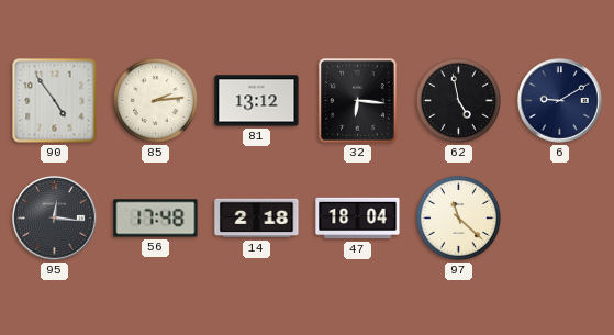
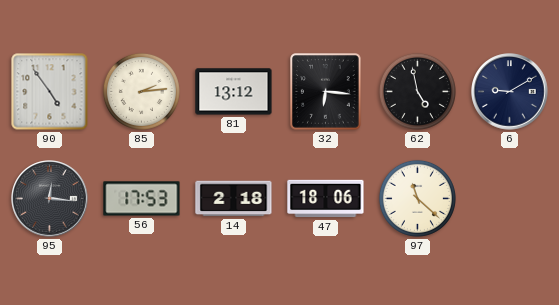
56: 17:48 -> 17:53
47: 18:04 -> 18:06
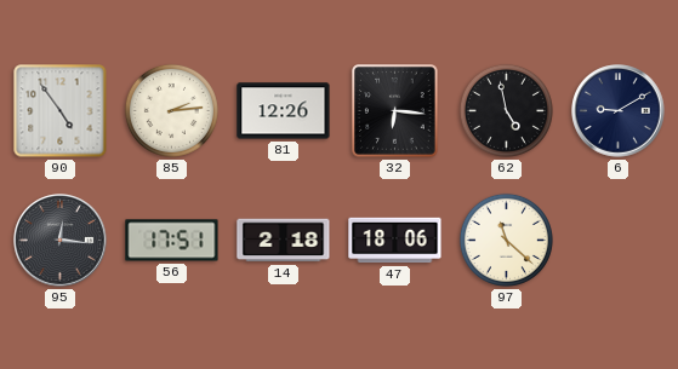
81: 13:12 -> 12:26
56: 17:53 -> 17:51
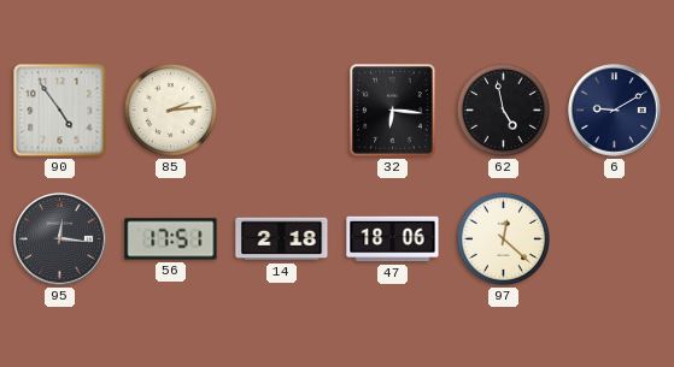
81: 12:26 -> none
97: 11:22 -> 12:22
